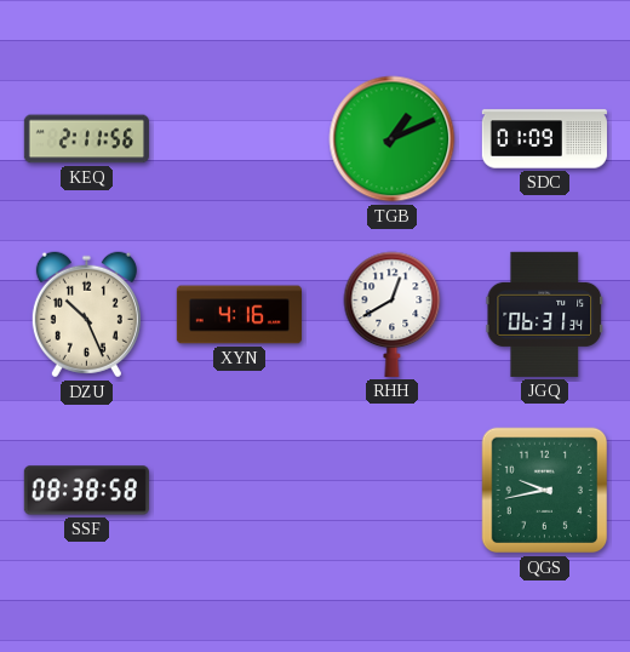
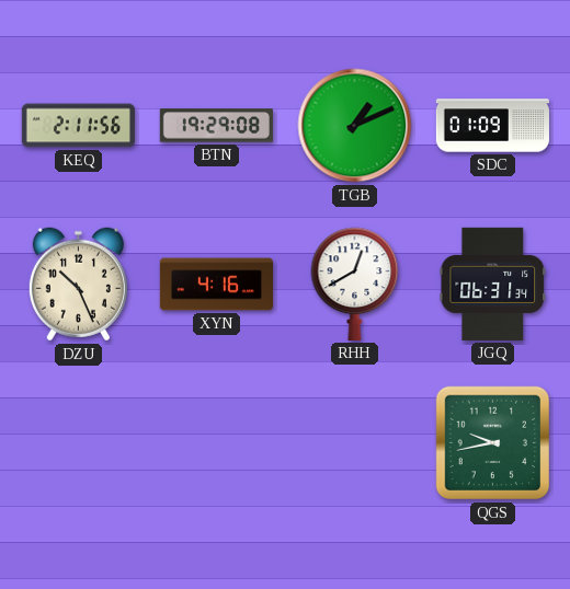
BTN: none -> 19:29
SSF: 08:38 -> none
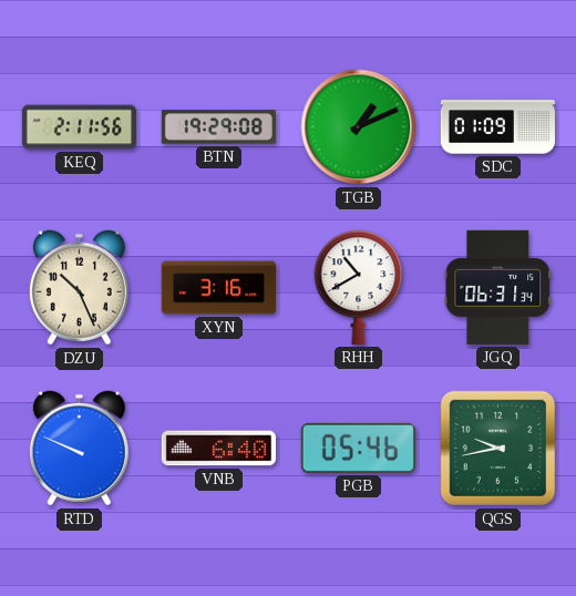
XYN: 4:16 -> 3:16
RHH: 12:40 -> 10:40
RTD: none -> 9:49
VNB: none -> 6:40
PGB: none -> 05:46
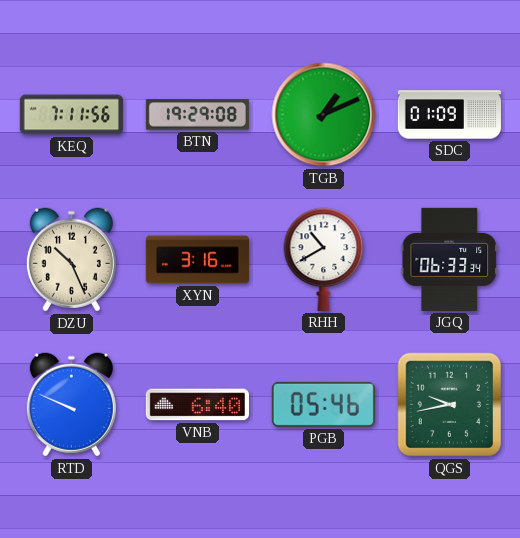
KEQ: 2:11 -> 7:11
JGQ: 06:31 -> 06:33
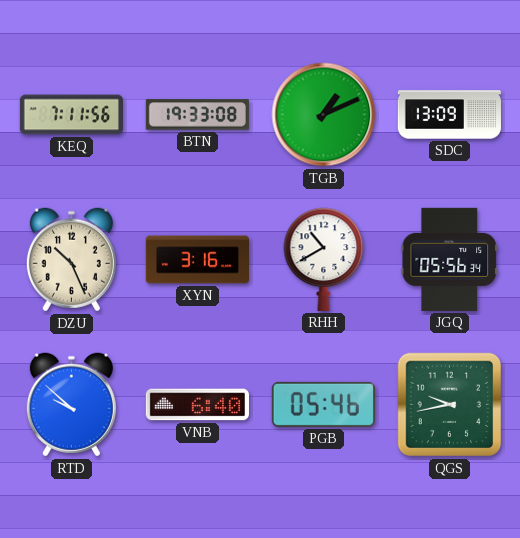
BTN: 19:29 -> 19:33
SDC: 01:09 -> 13:09
JGQ: 06:33 -> 05:56
RTD: 9:49 -> 9:52
